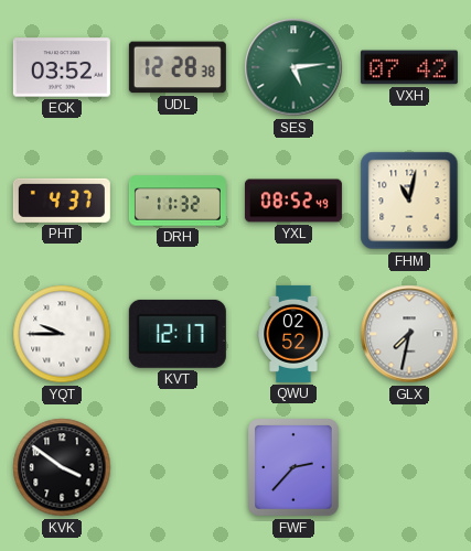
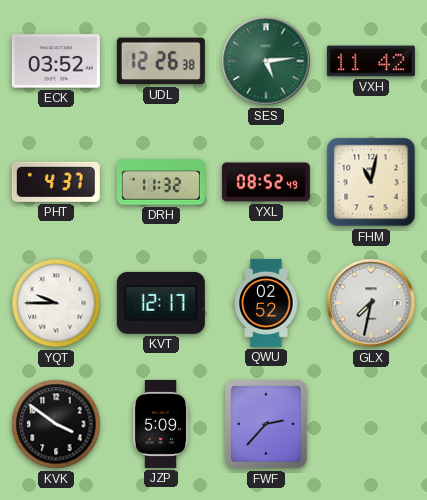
UDL: 12:28 -> 12:26
VXH: 07:42 -> 11:42
JZP: none -> 5:09
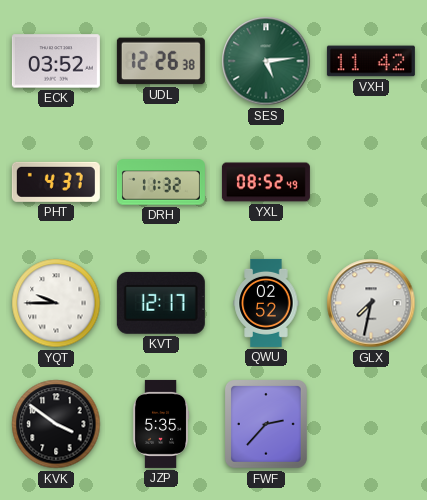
FHM: 11:02 -> none
JZP: 5:09 -> 5:35
